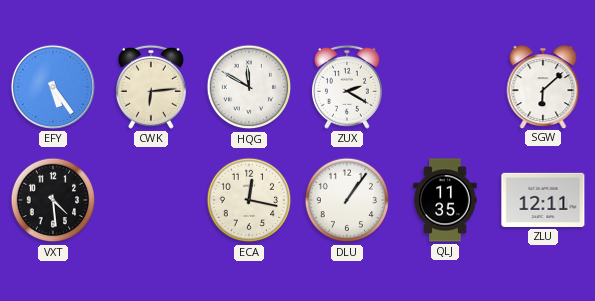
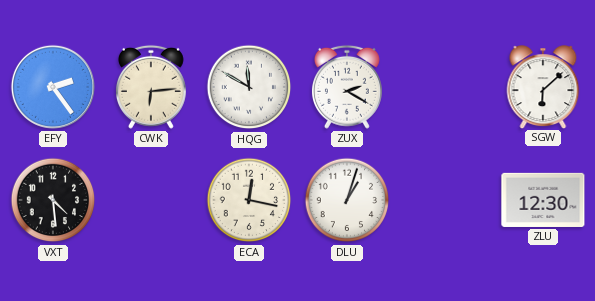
EFY: 5:24 -> 2:24
DLU: 1:06 -> 1:03
QLJ: 11:35 -> none
ZLU: 12:11 -> 12:30
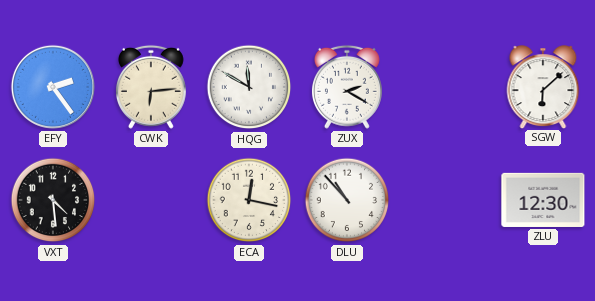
DLU: 1:03 -> 10:53
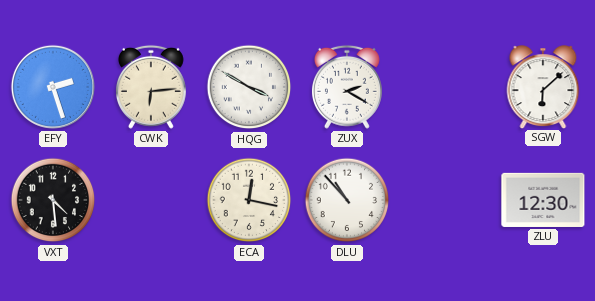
EFY: 2:24 -> 2:27
HQG: 11:50 -> 3:50
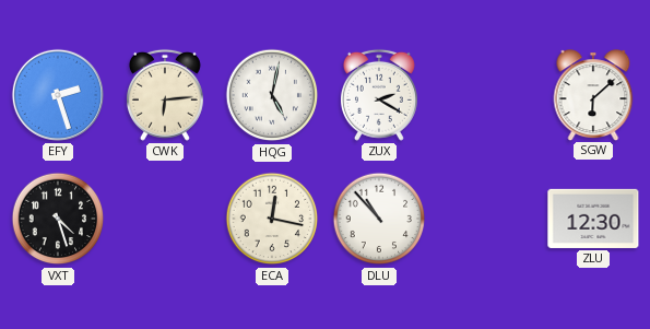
HQG: 3:50 -> 5:02
VXT: 4:29 -> 4:27
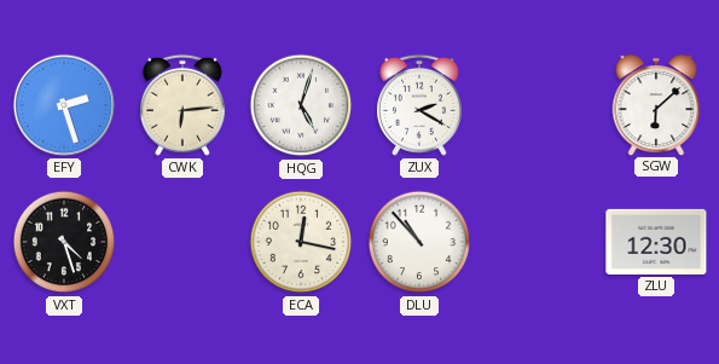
HQG: 5:02 -> 5:03
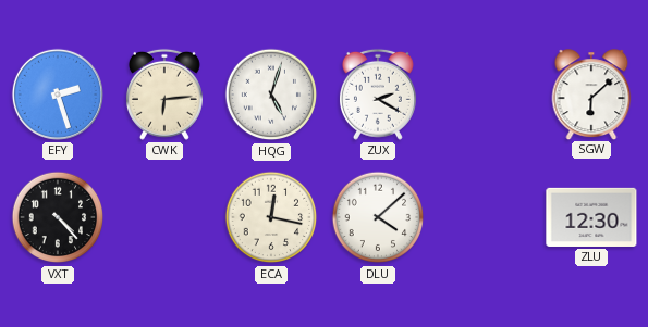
VXT: 4:27 -> 4:23
DLU: 10:53 -> 4:08
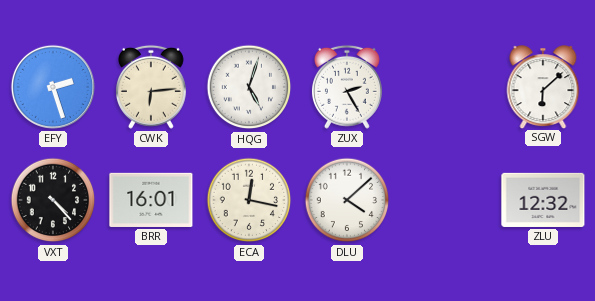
ZUX: 2:20 -> 2:25
BRR: none -> 16:01
ZLU: 12:30 -> 12:32
